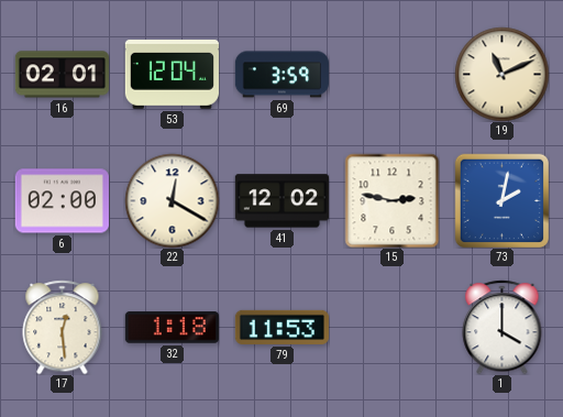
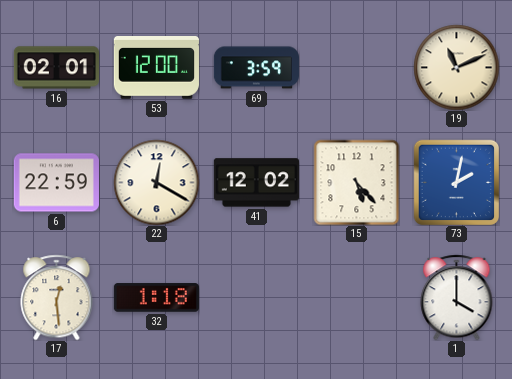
53: 12:04 -> 12:00
6: 02:00 -> 22:59
15: 2:47 -> 5:23
79: 11:53 -> none
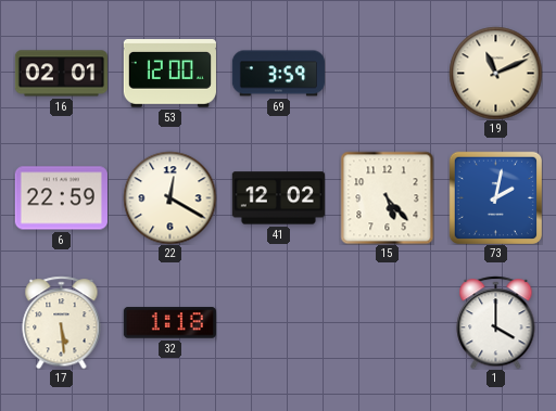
17: 12:29 -> 5:29
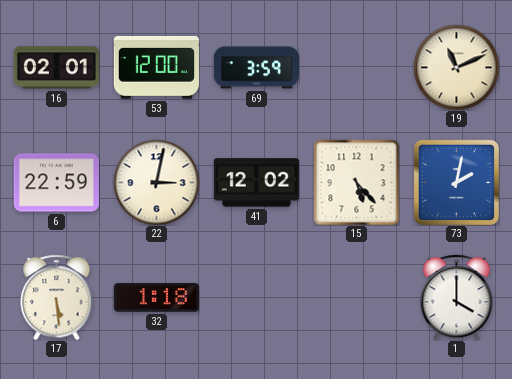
22: 12:20 -> 3:02
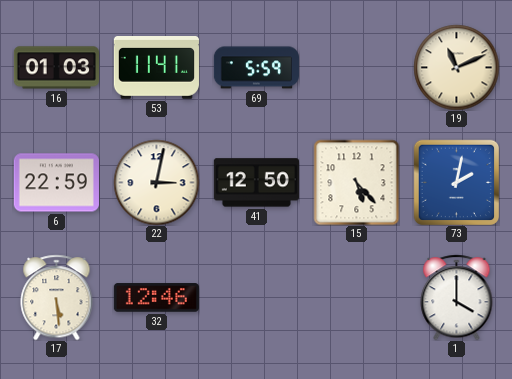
16: 02:01 -> 01:03
53: 12:00 -> 11:41
69: 3:59 -> 5:59
41: 12:02 -> 12:50
32: 1:18 -> 12:46
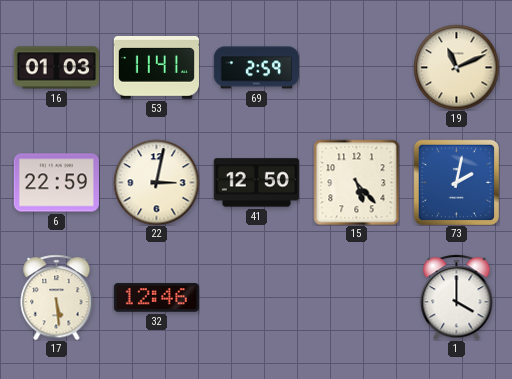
69: 5:59 -> 2:59
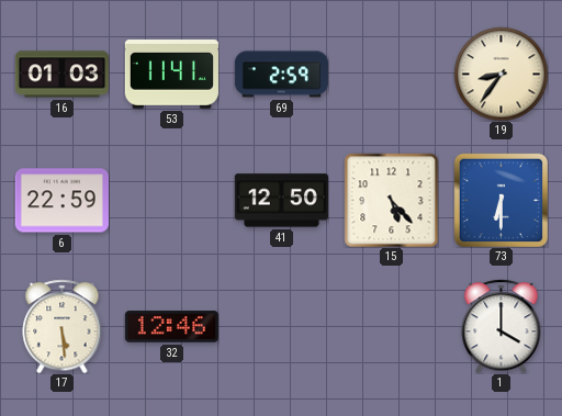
19: 11:11 -> 8:36
22: 3:02 -> none
73: 2:02 -> 6:30
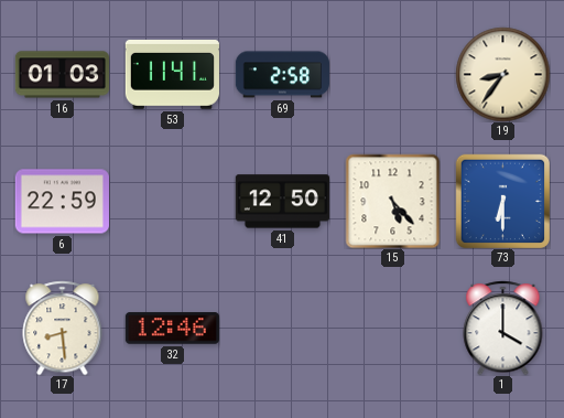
69: 2:59 -> 2:58
17: 5:29 -> 8:29
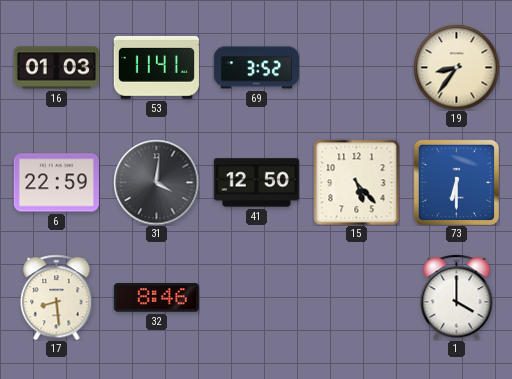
69: 2:58 -> 3:52
31: none -> 4:01
32: 12:46 -> 8:46
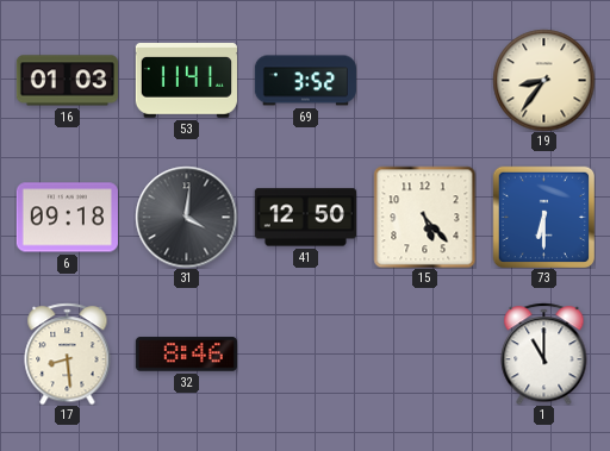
6: 22:59 -> 09:18
1: 4:00 -> 11:00
